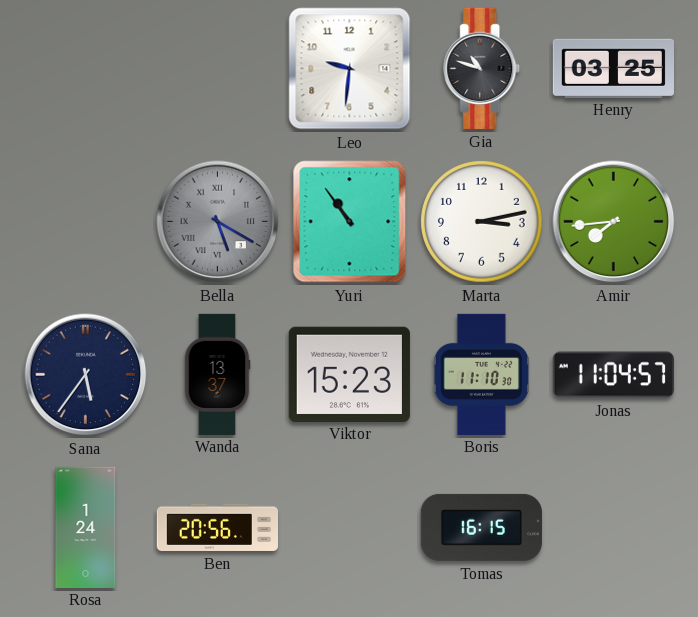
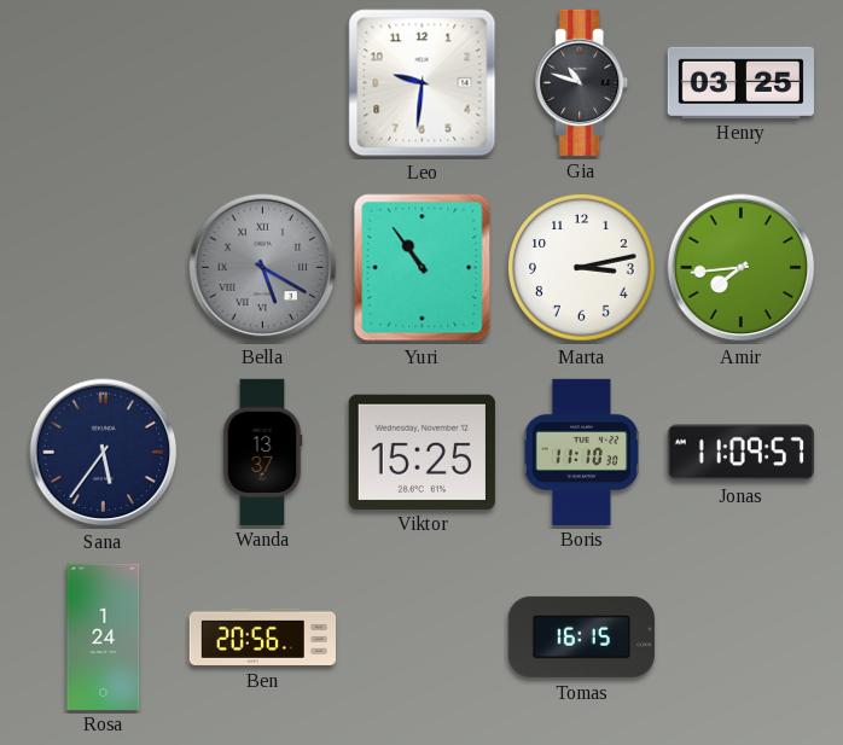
Viktor: 15:23 -> 15:25
Jonas: 11:04 -> 11:09
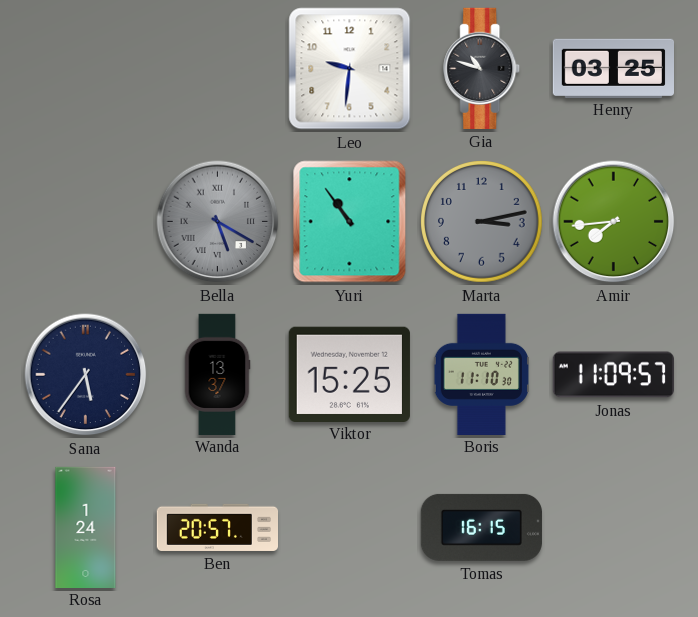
Marta dial: white -> grey
Ben: 20:56 -> 20:57
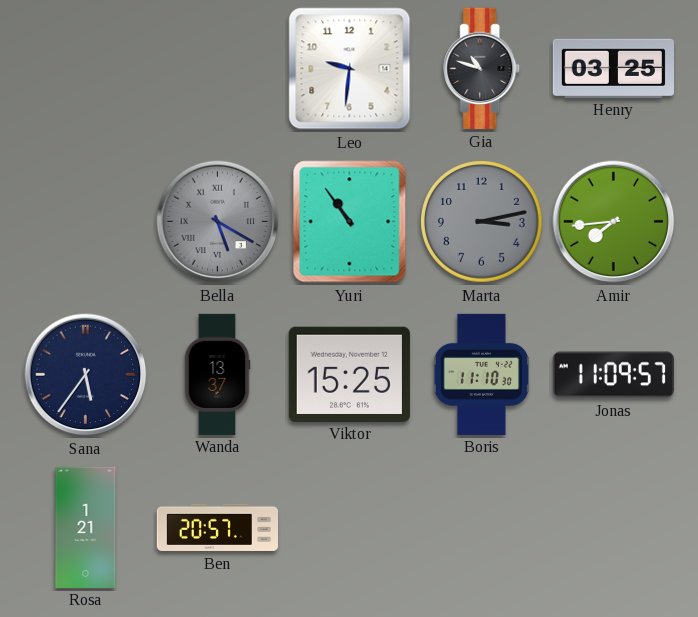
Rosa: 1:24 -> 1:21
Tomas: 16:15 -> none
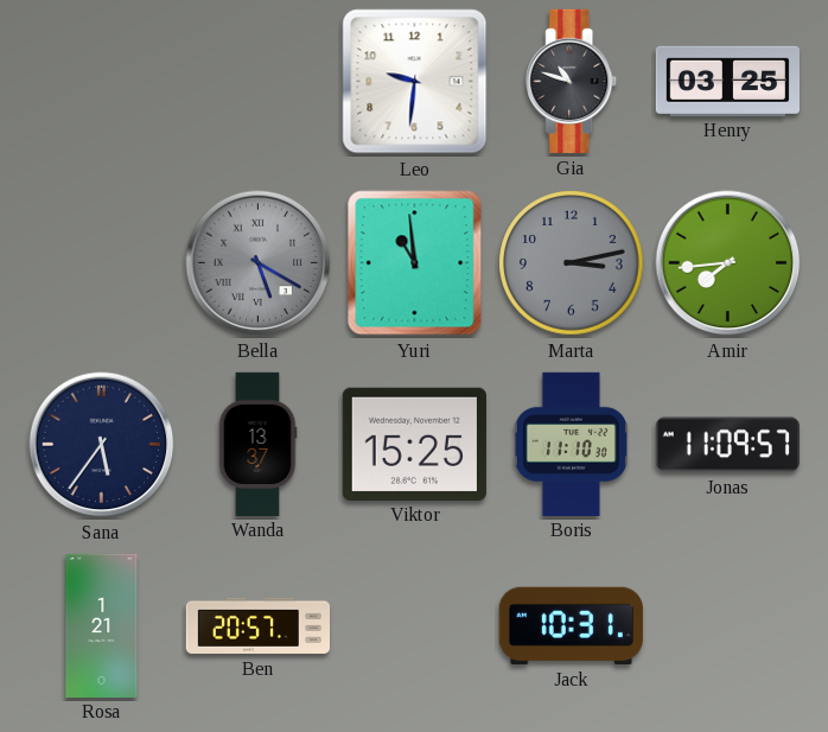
Yuri: 10:54 -> 10:59
Jack: none -> 10:31
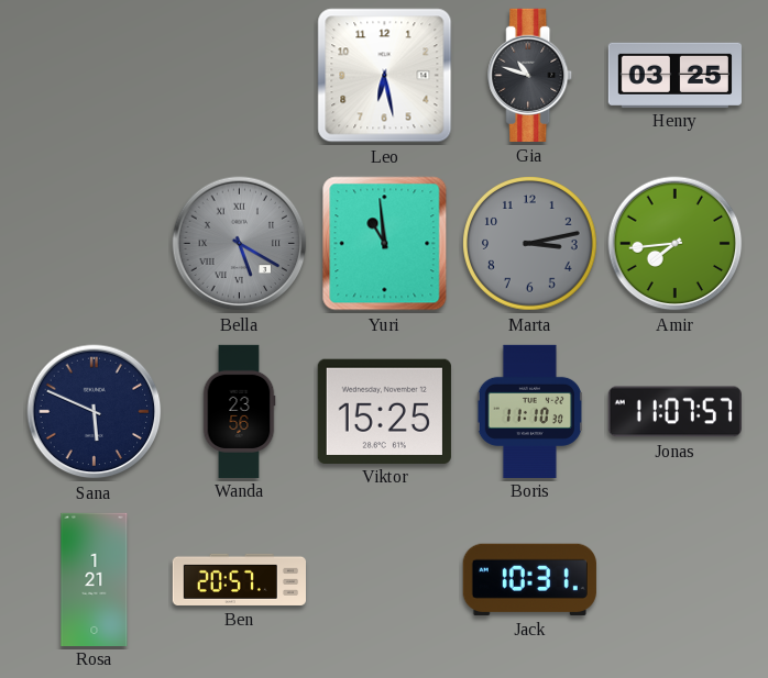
Leo: 9:31 -> 6:28
Sana: 5:36 -> 5:49
Wanda: 13:37 -> 23:56
Jonas: 11:09 -> 11:07
